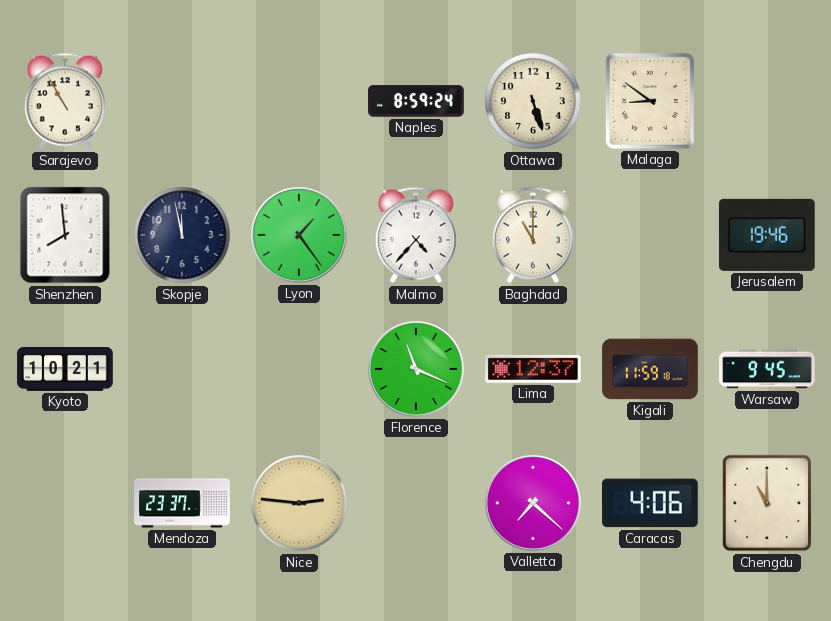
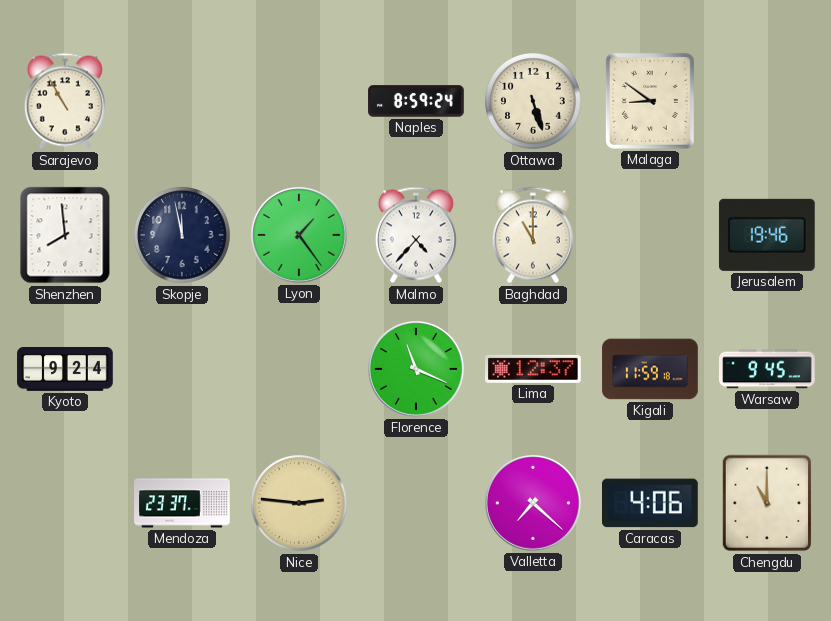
Kyoto: 10:21 -> 9:24
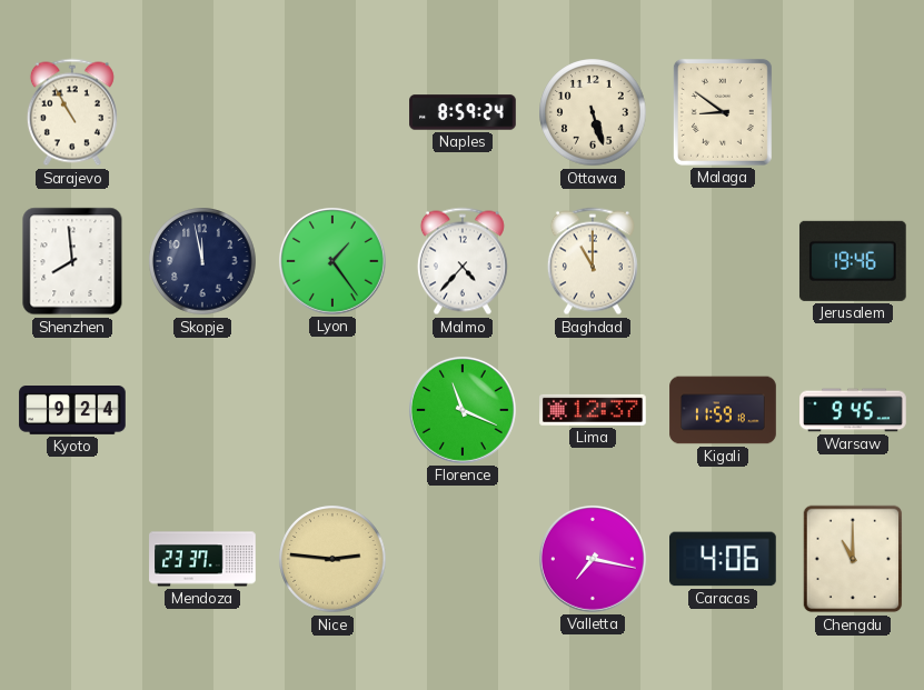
Valletta: 7:22 -> 7:17
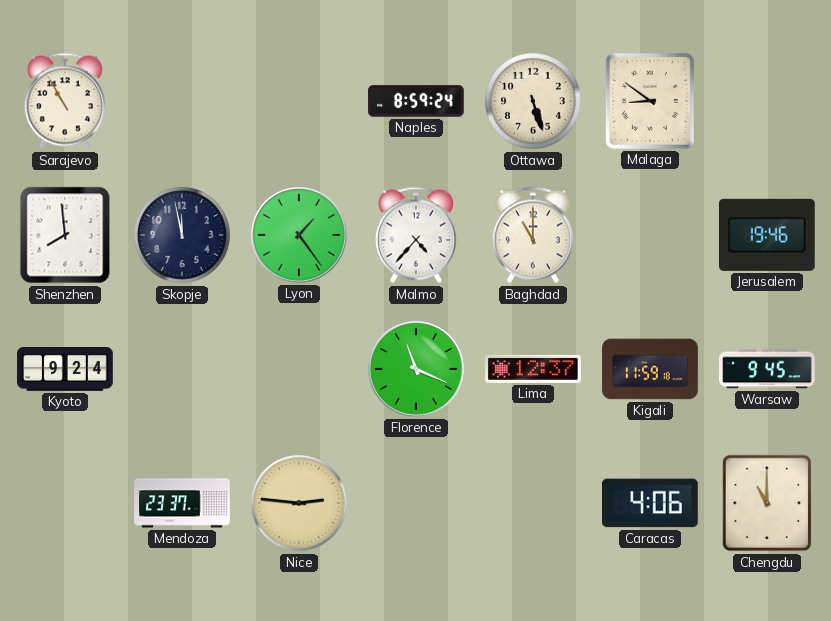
Valletta: 7:17 -> none
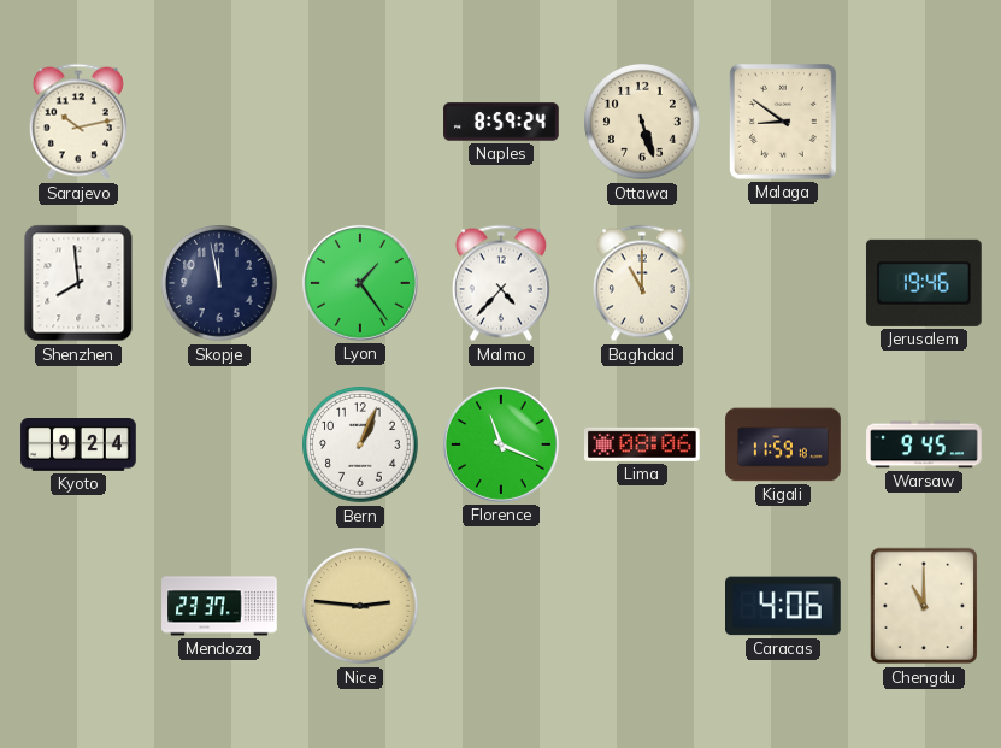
Sarajevo: 10:55 -> 10:13
Bern: none -> 1:04
Lima: 12:37 -> 08:06
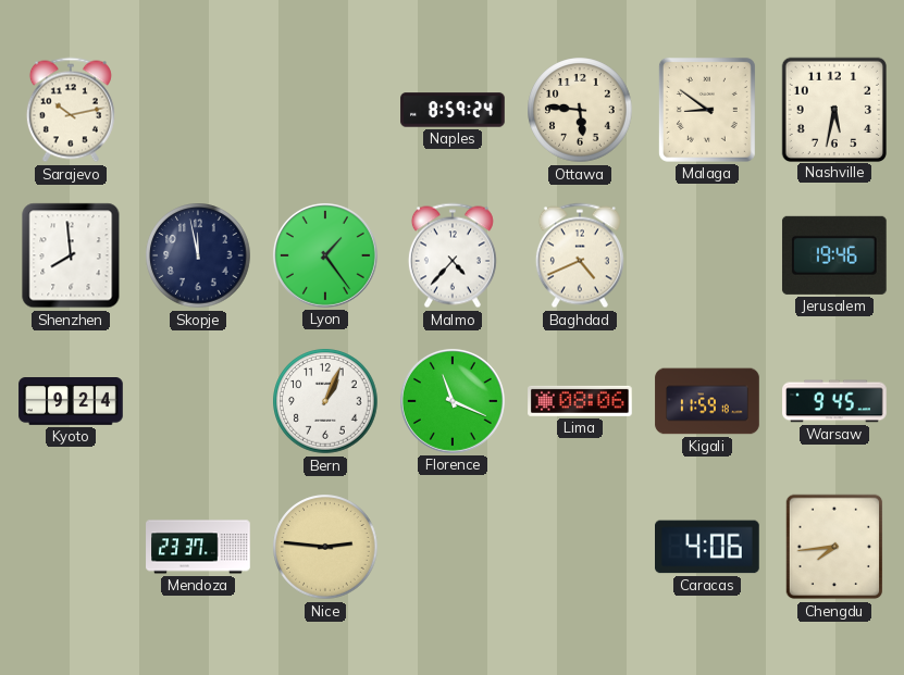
Ottawa: 5:27 -> 5:46
Nashville: none -> 5:32
Baghdad: 11:00 -> 4:41
Chengdu: 11:00 -> 7:44
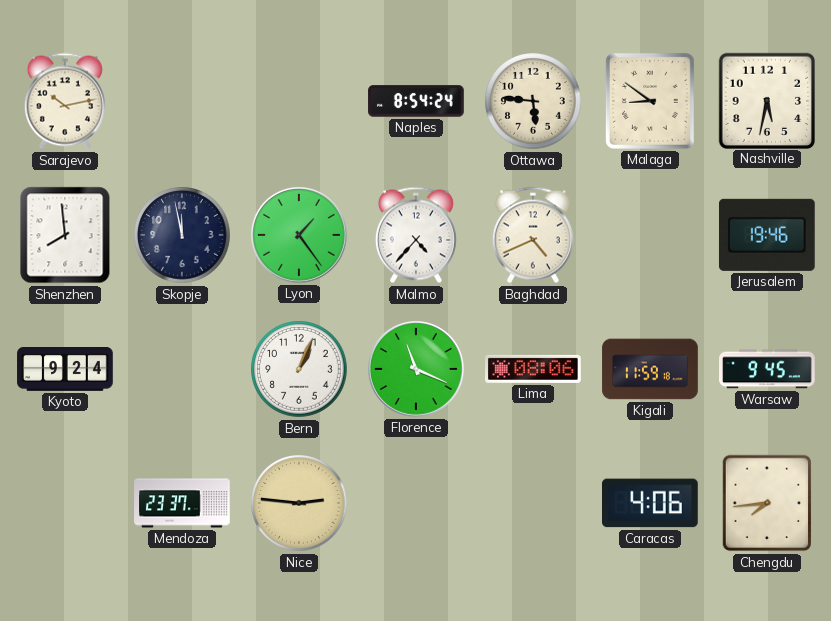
Naples: 8:59 -> 8:54
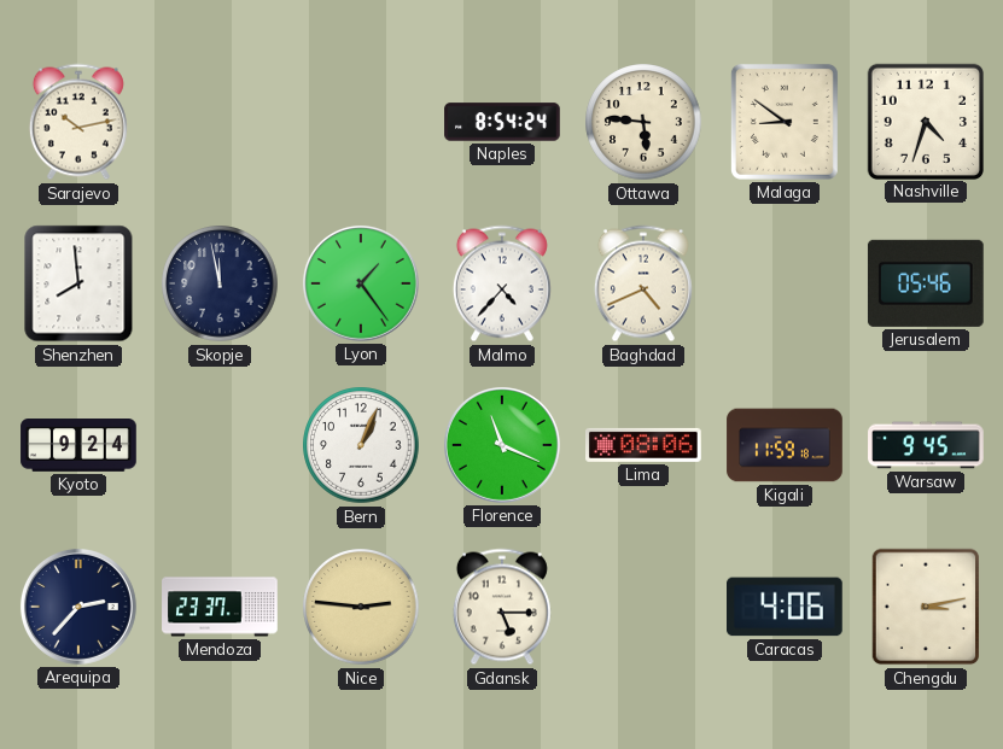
Nashville: 5:32 -> 4:33
Jerusalem: 19:46 -> 05:46
Arequipa: none -> 2:37
Gdansk: none -> 5:15
Chengdu: 7:44 -> 3:13
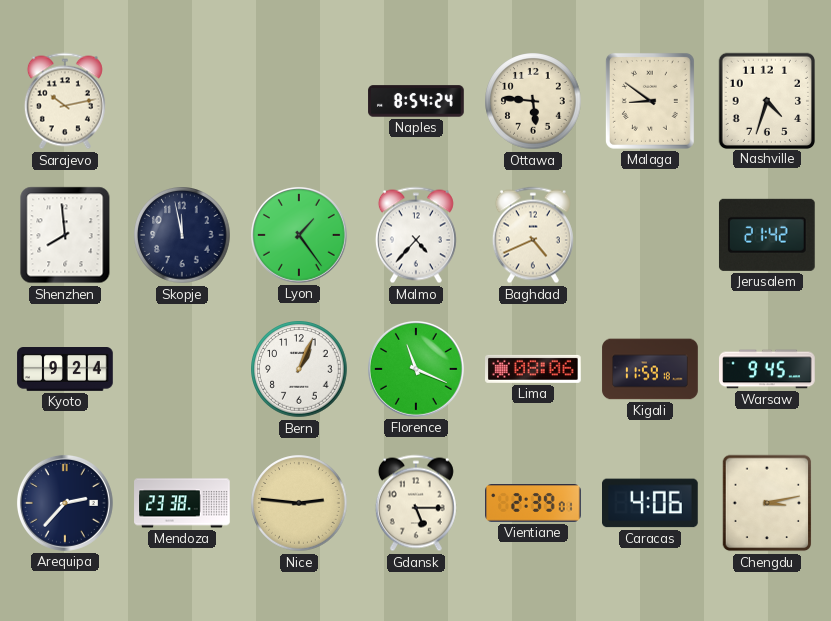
Jerusalem: 05:46 -> 21:42
Mendoza: 23:37 -> 23:38
Vientiane: none -> 2:39
